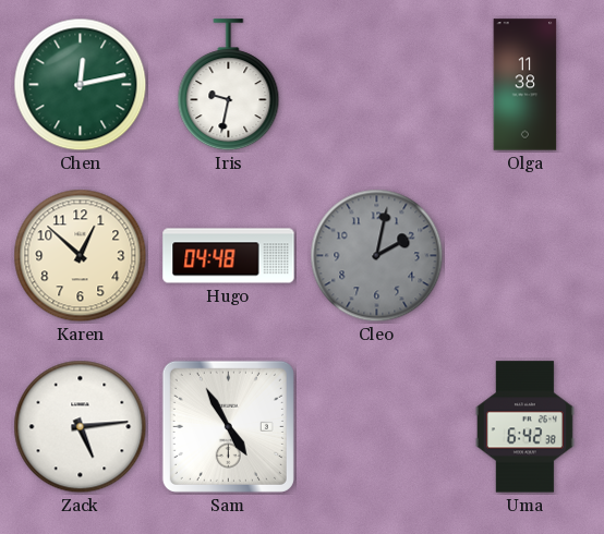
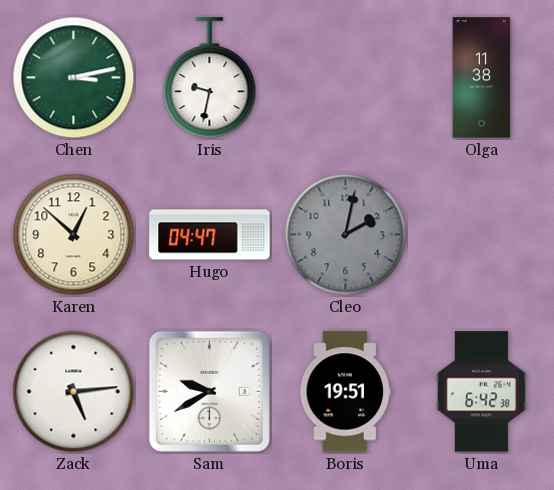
Chen: 12:13 -> 3:13
Hugo: 04:48 -> 04:47
Sam: 4:55 -> 9:40
Boris: none -> 19:51
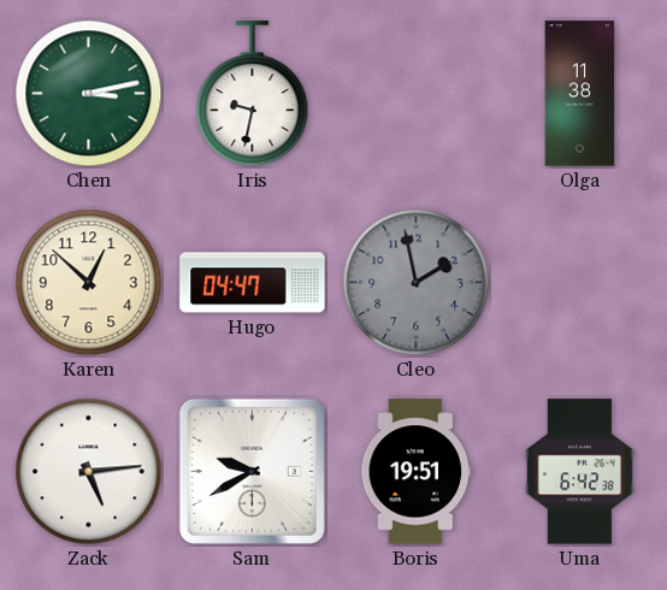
Cleo: 2:02 -> 1:58
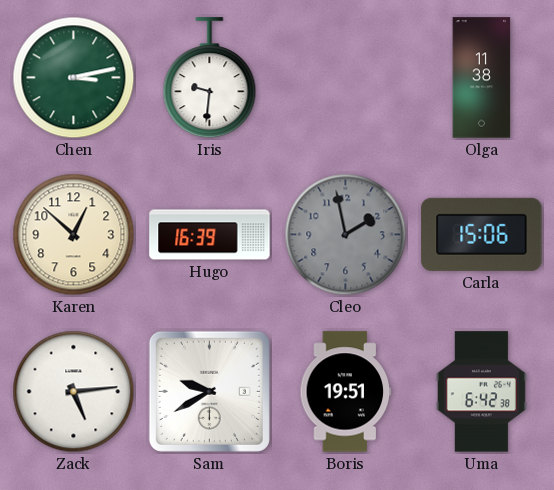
Iris: 9:32 -> 9:31
Hugo: 04:47 -> 16:39
Carla: none -> 15:06
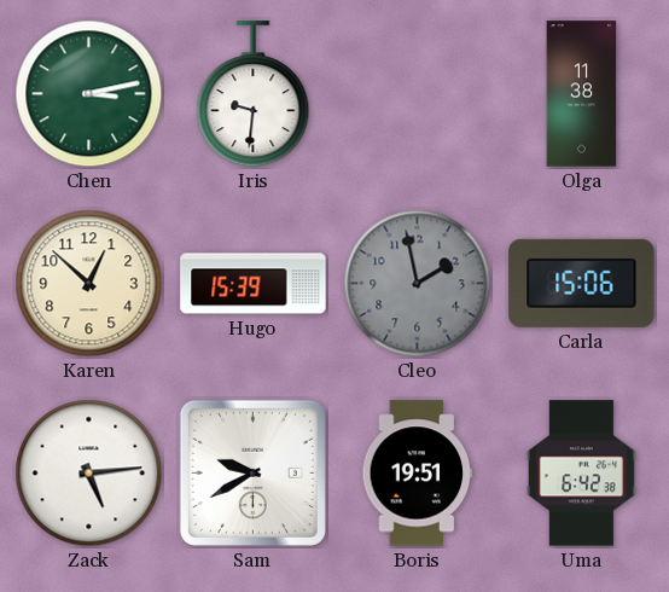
Hugo: 16:39 -> 15:39
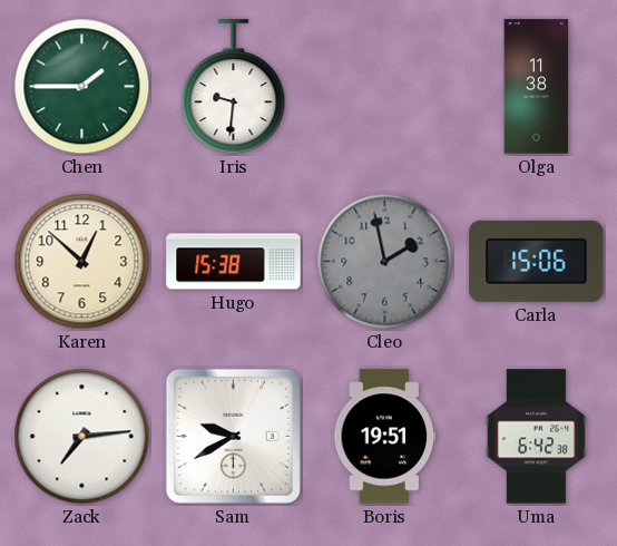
Chen: 3:13 -> 1:45
Hugo: 15:39 -> 15:38
Zack: 5:14 -> 7:14
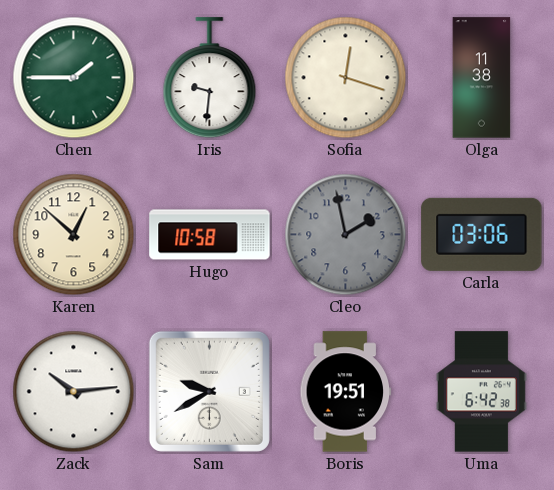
Sofia: none -> 12:18
Hugo: 15:38 -> 10:58
Carla: 15:06 -> 03:06
Zack: 7:14 -> 10:14
